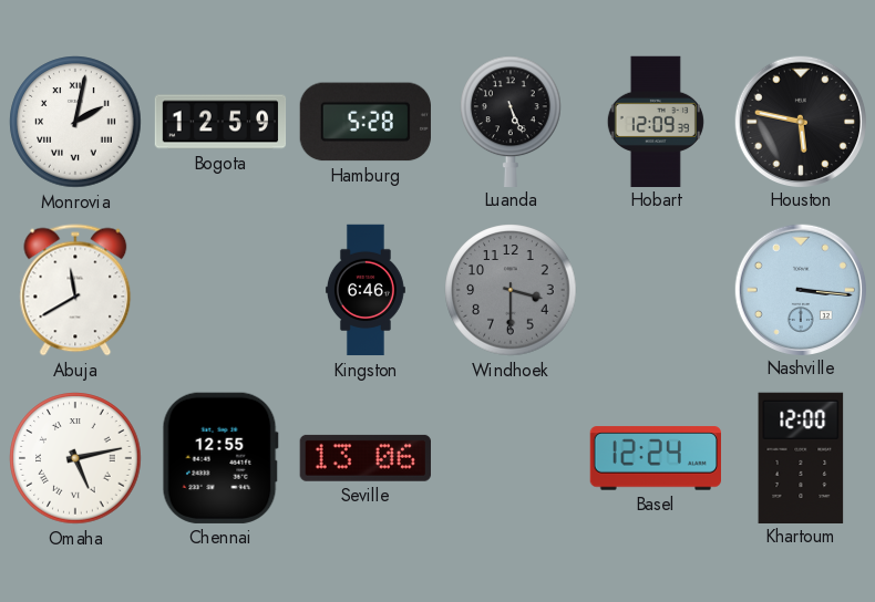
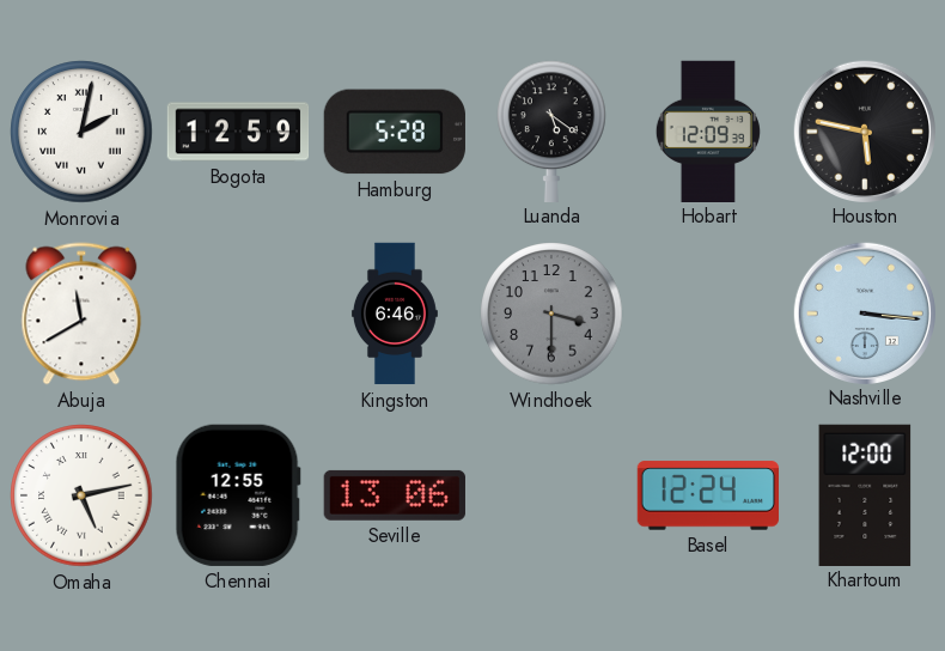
Luanda: 5:26 -> 5:21
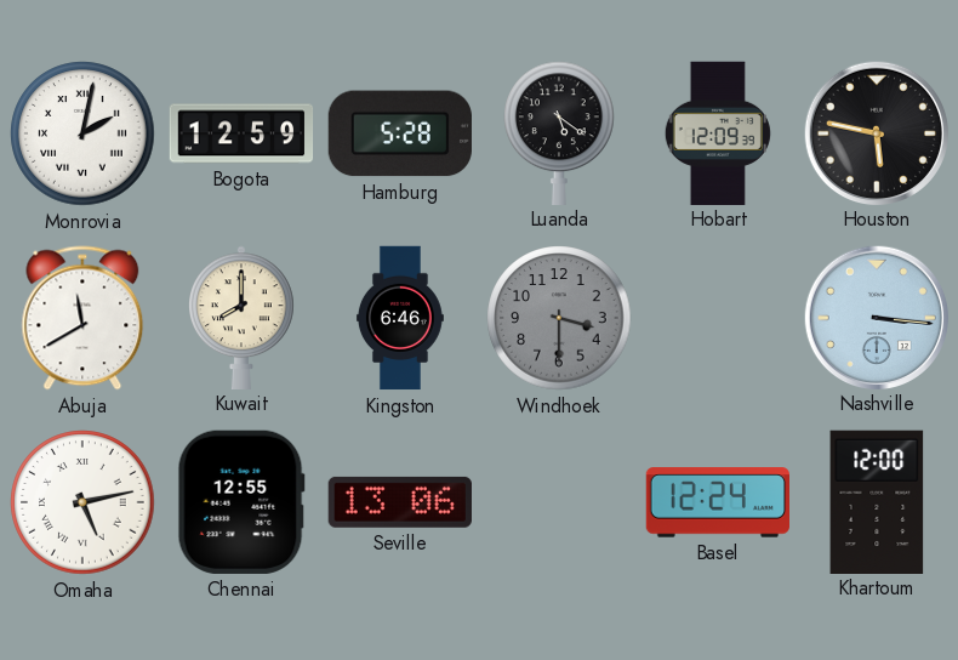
Kuwait: none -> 8:00
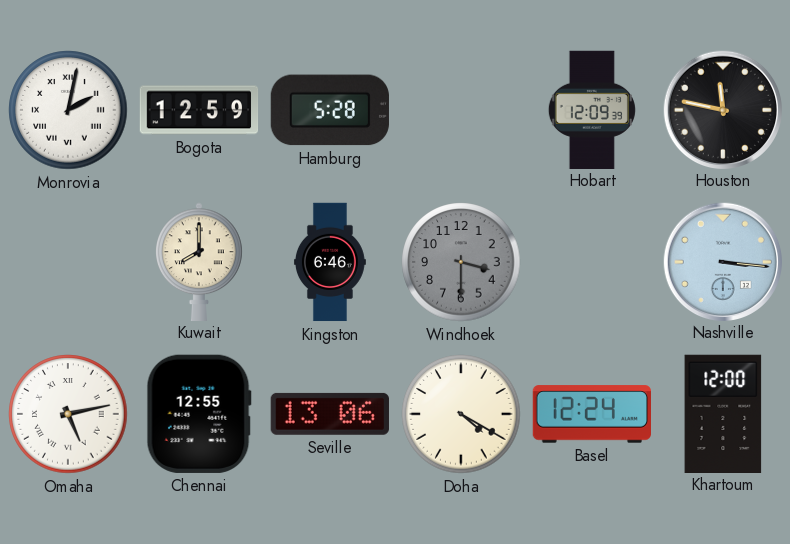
Luanda: 5:21 -> none
Houston: 5:47 -> 11:47
Abuja: 11:40 -> none
Doha: none -> 4:20
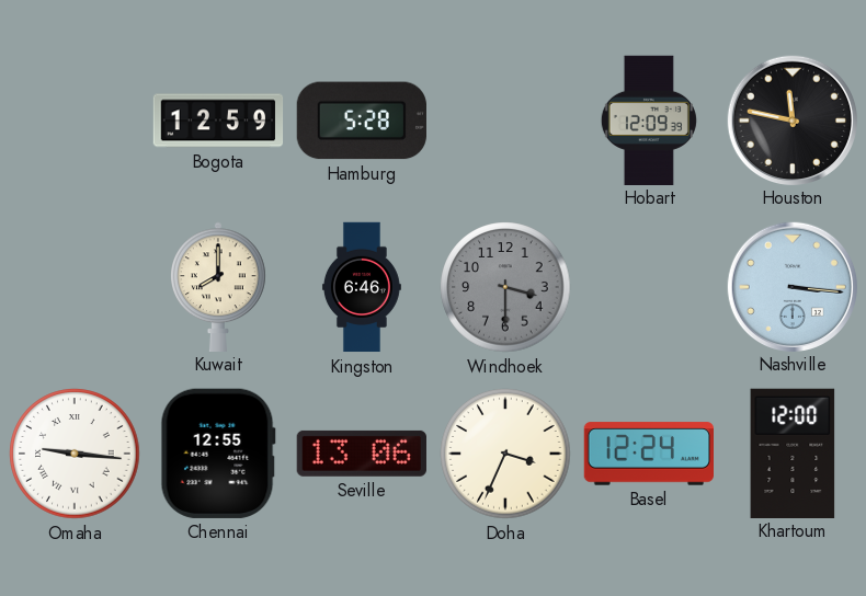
Monrovia: 2:02 -> none
Omaha: 5:13 -> 9:16
Doha: 4:20 -> 3:34
